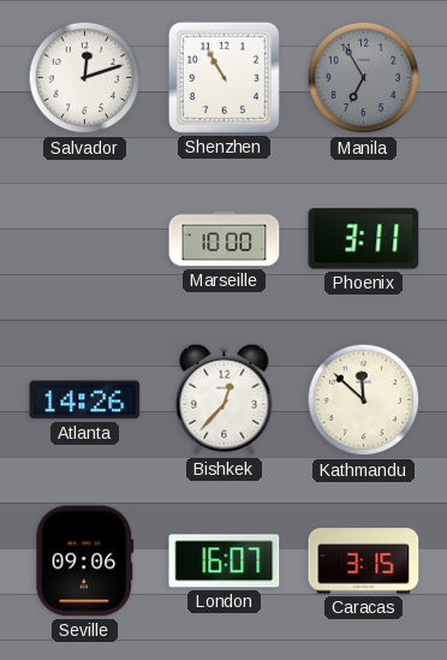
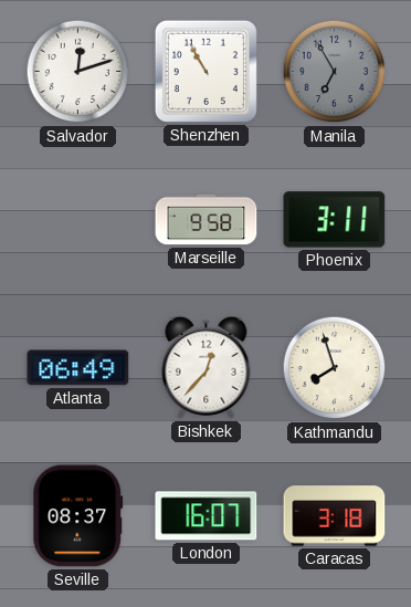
Marseille: 10:00 -> 9:58
Atlanta: 14:26 -> 06:49
Kathmandu: 11:52 -> 7:57
Seville: 09:06 -> 08:37
Caracas: 3:15 -> 3:18
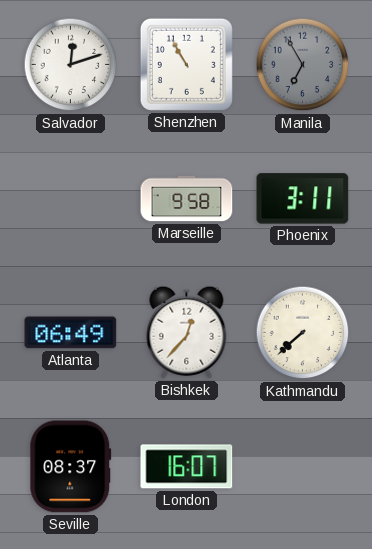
Kathmandu: 7:57 -> 7:38
Caracas: 3:18 -> none
